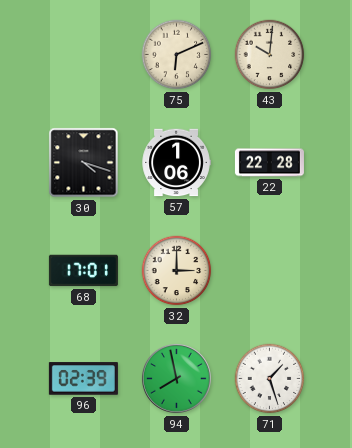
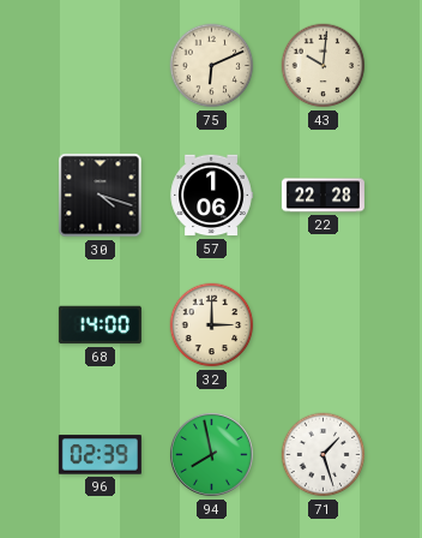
68: 17:01 -> 14:00
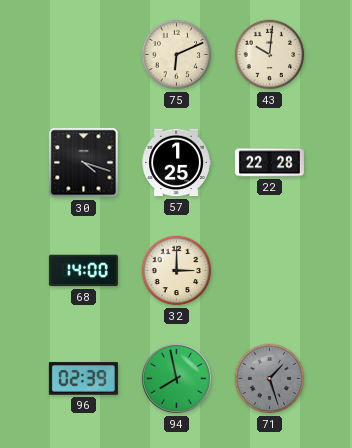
57: 1:06 -> 1:25
71 dial: white -> grey
